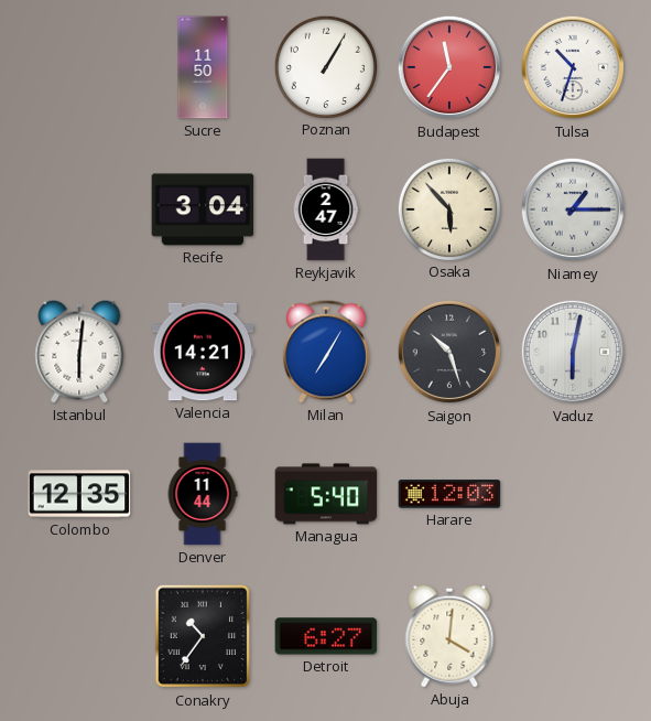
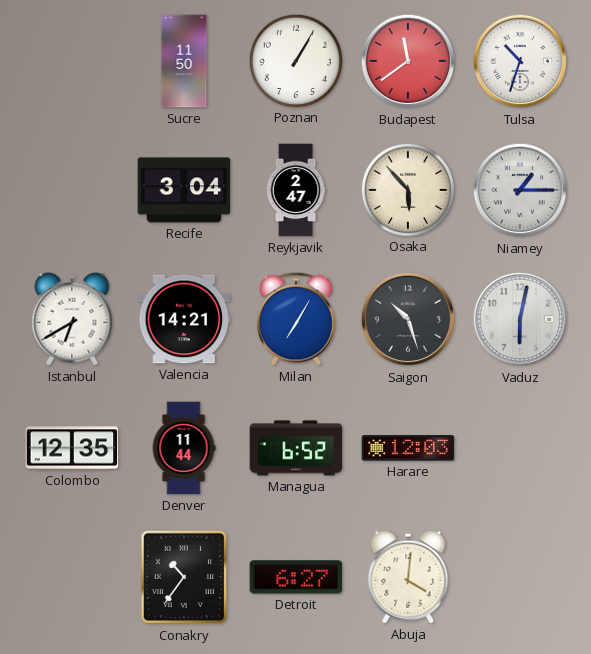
Budapest: 11:36 -> 11:39
Istanbul: 6:01 -> 6:40
Managua: 5:40 -> 6:52
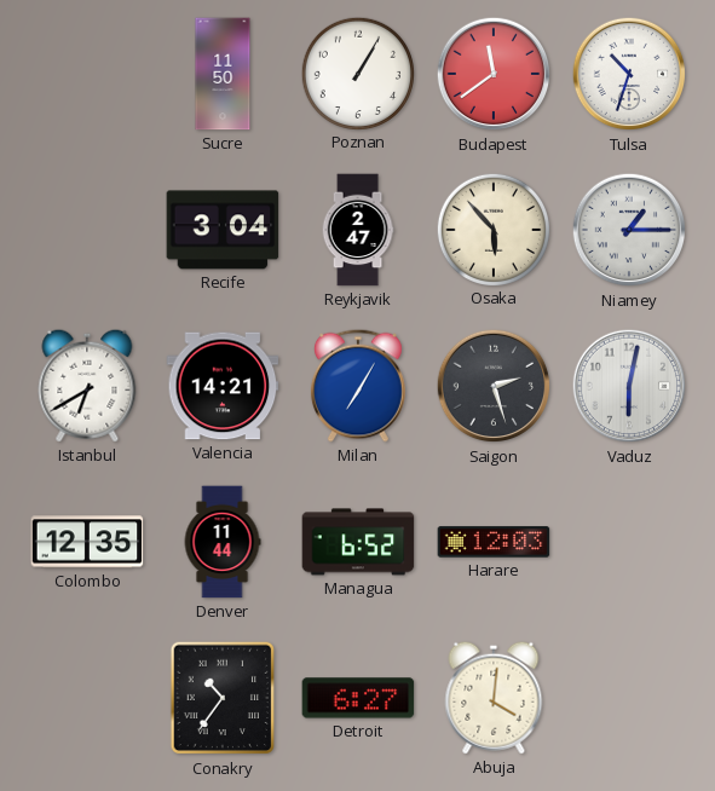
Saigon: 10:27 -> 2:27
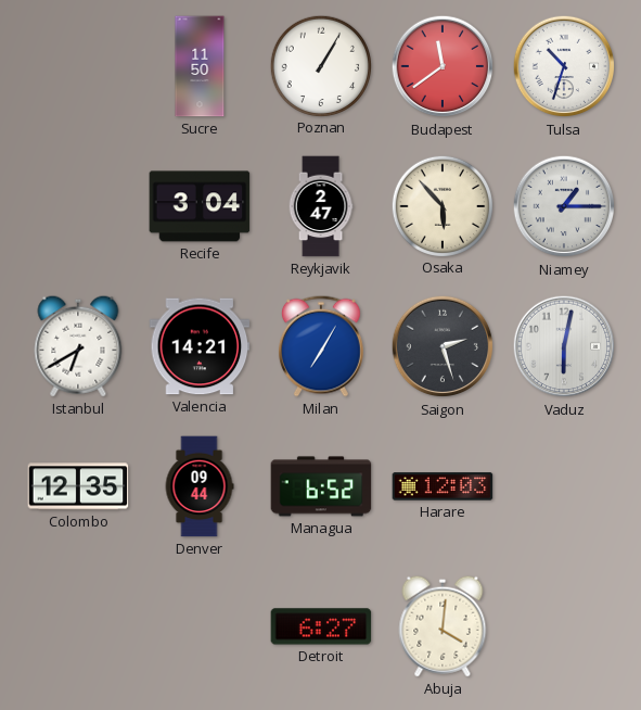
Denver: 11:44 -> 09:44
Conakry: 10:36 -> none
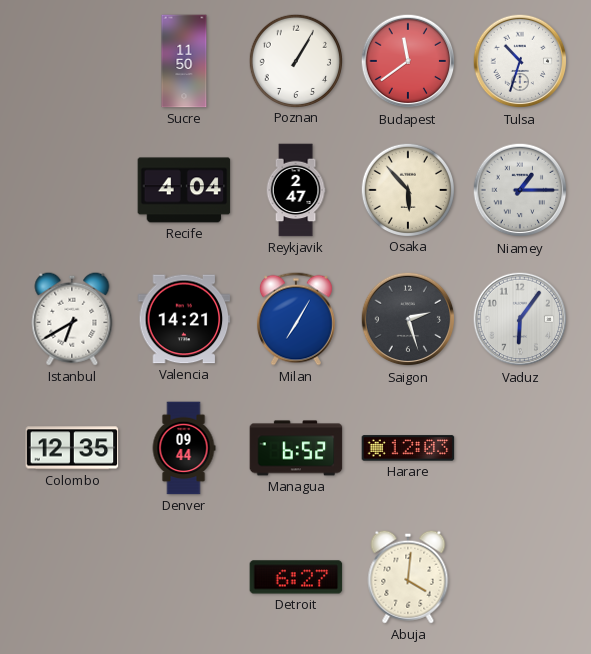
Recife: 3:04 -> 4:04
Vaduz: 6:02 -> 6:06
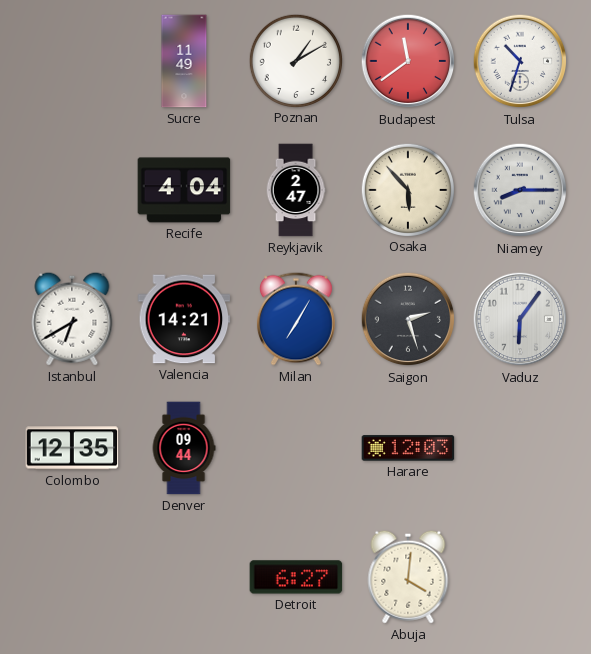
Sucre: 11:50 -> 11:49
Poznan: 1:05 -> 1:10
Niamey: 1:15 -> 8:15
Managua: 6:52 -> none
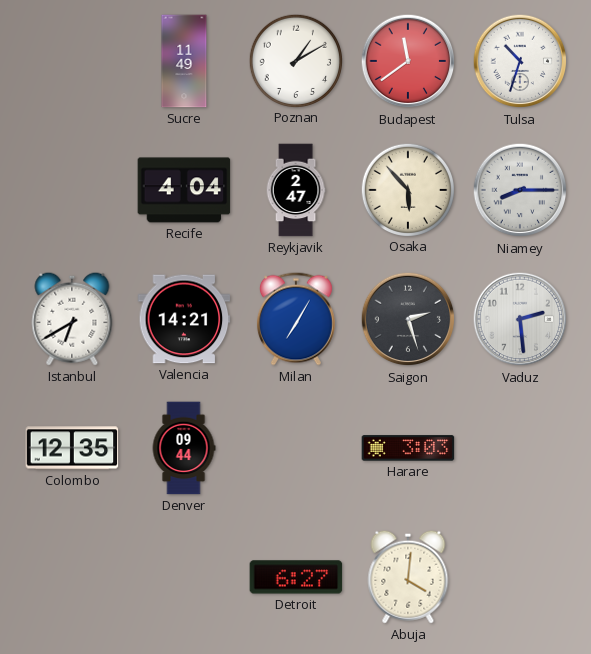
Vaduz: 6:06 -> 2:29
Harare: 12:03 -> 3:03
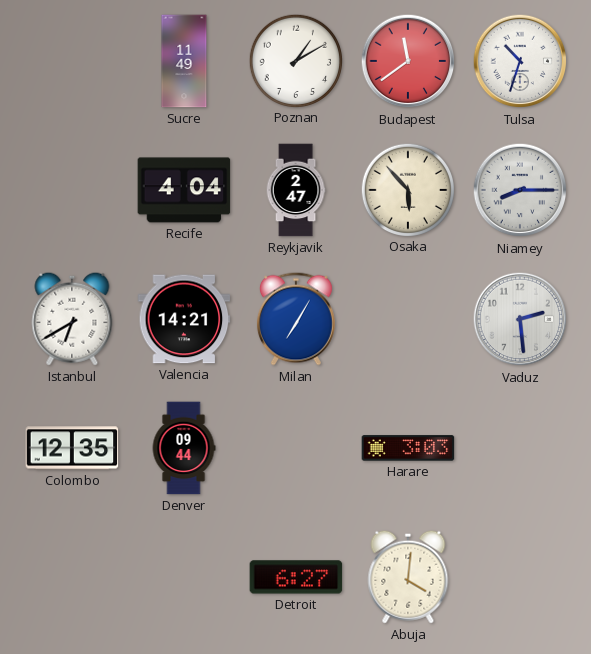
Saigon: 2:27 -> none
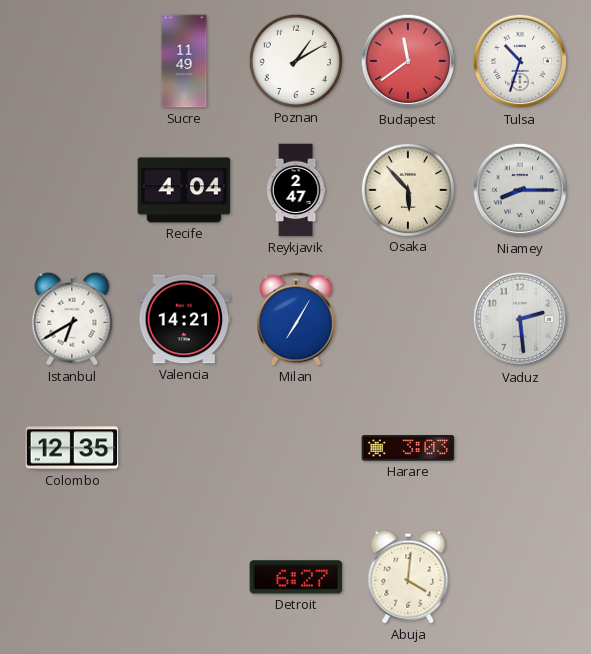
Denver: 09:44 -> none
